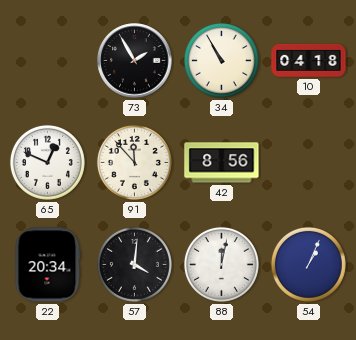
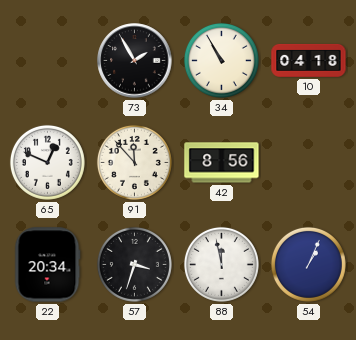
57: 4:01 -> 3:33
88: 12:02 -> 11:58
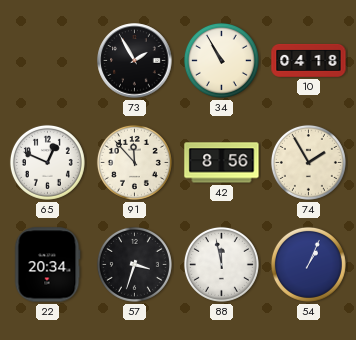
74: none -> 1:55
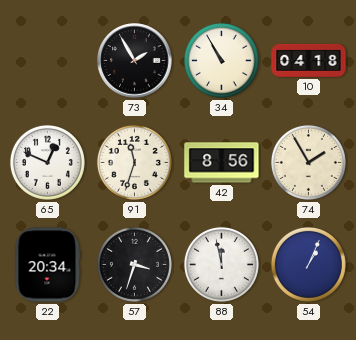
91: 11:53 -> 11:33
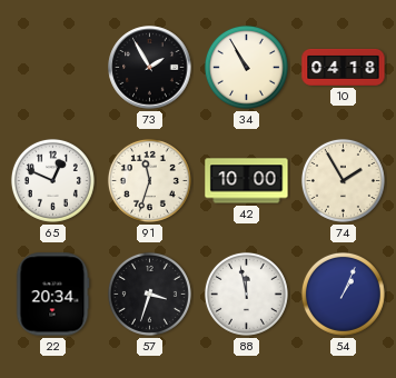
42: 8:56 -> 10:00
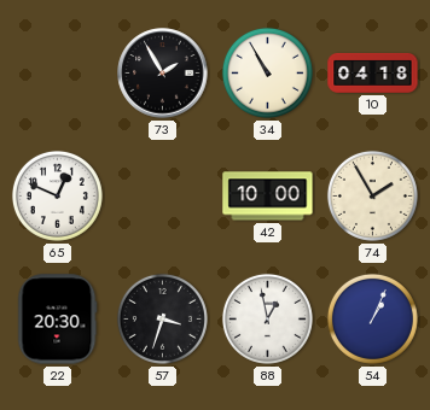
91: 11:33 -> none
22: 20:34 -> 20:30
88: 11:58 -> 12:58
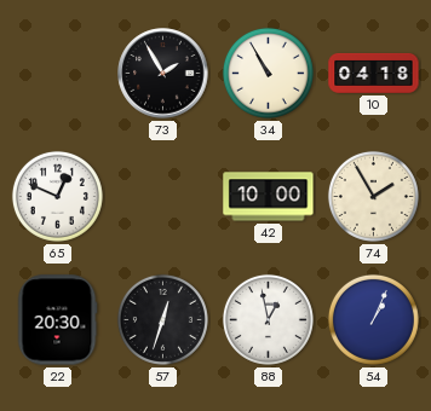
57: 3:33 -> 12:33
